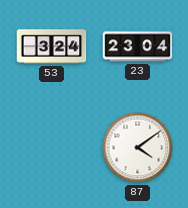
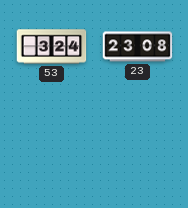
23: 23:04 -> 23:08
87: 4:09 -> none
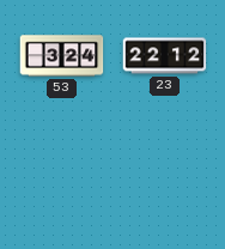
23: 23:08 -> 22:12
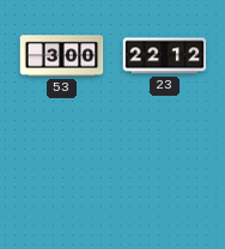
53: 3:24 -> 3:00
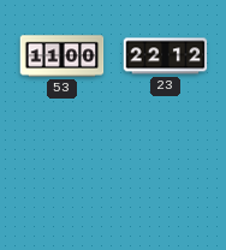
53: 3:00 -> 11:00
